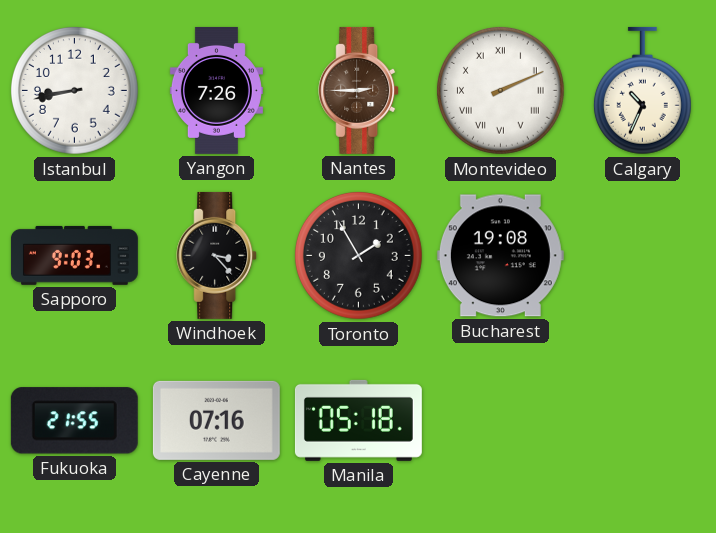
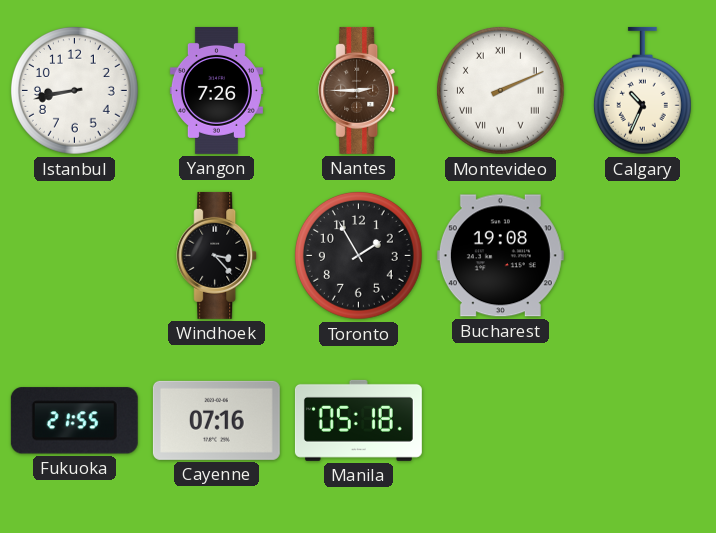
Sapporo: 9:03 -> none
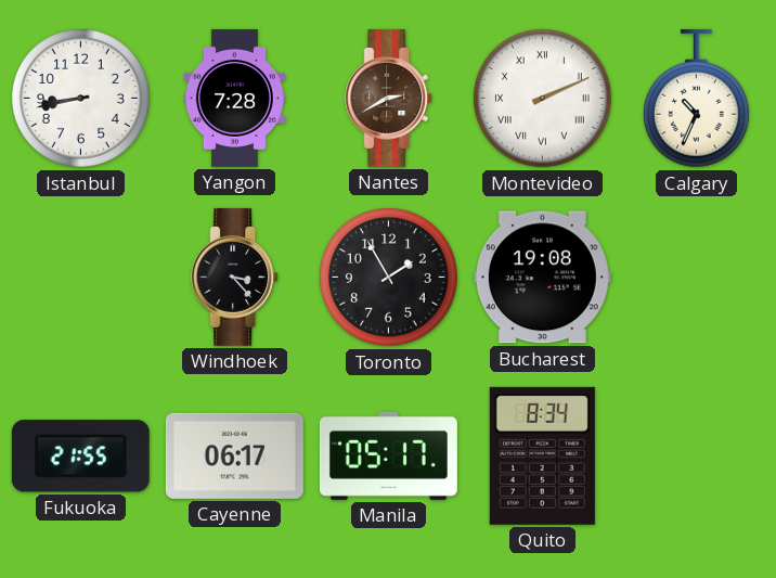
Yangon: 7:26 -> 7:28
Nantes: 2:45 -> 2:40
Cayenne: 07:16 -> 06:17
Manila: 05:18 -> 05:17
Quito: none -> 8:34
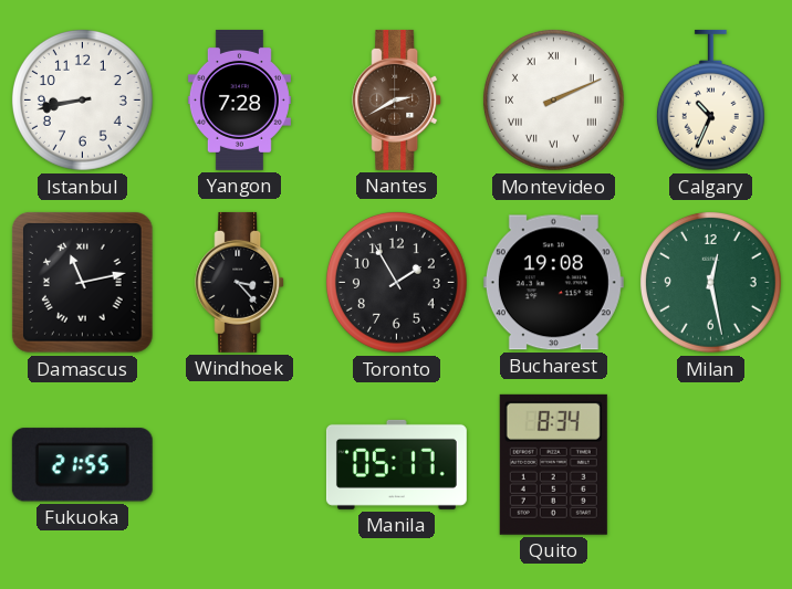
Damascus: none -> 11:13
Milan: none -> 12:28
Cayenne: 06:17 -> none
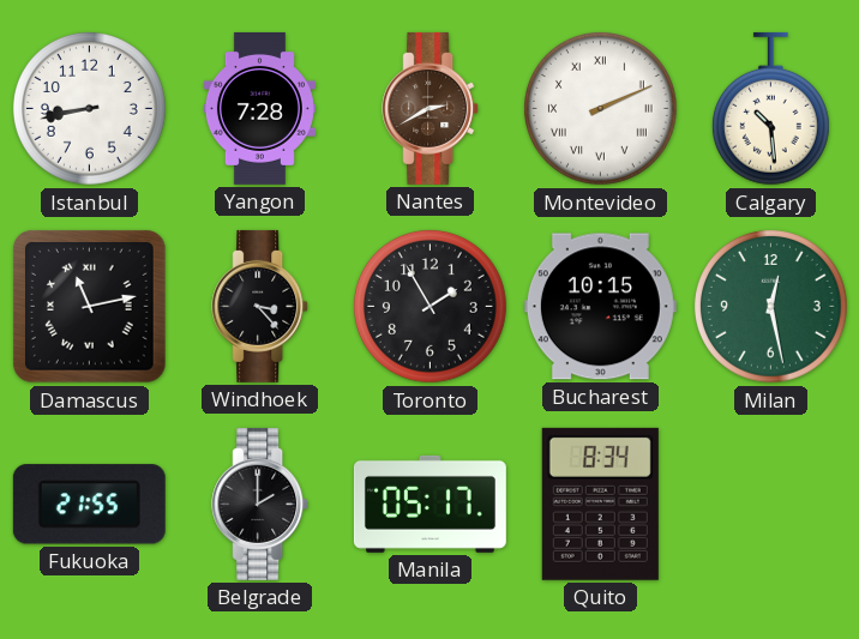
Calgary: 10:34 -> 10:29
Bucharest: 19:08 -> 10:15
Belgrade: none -> 2:00
